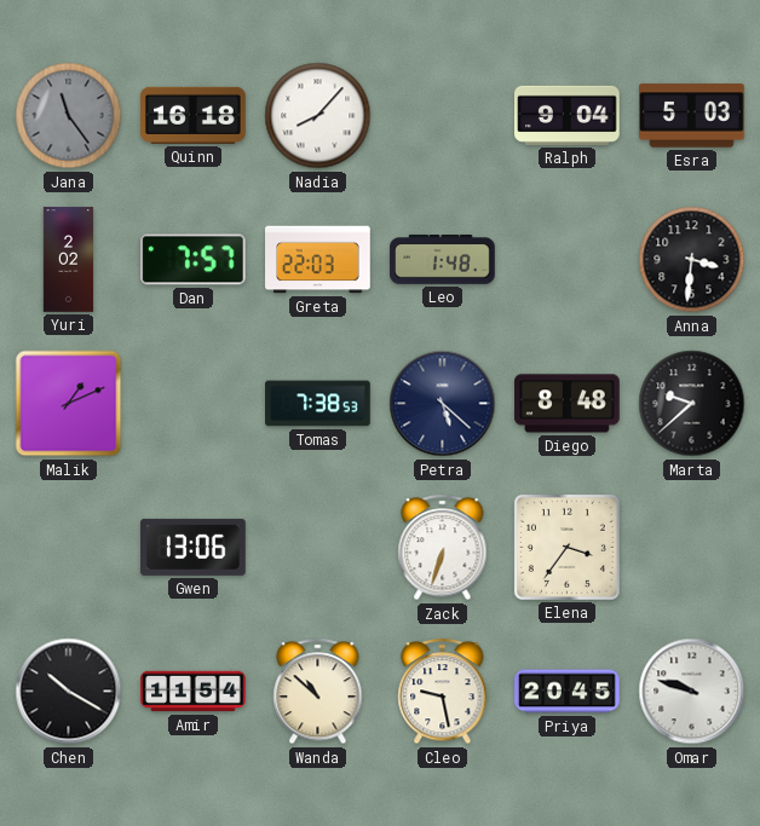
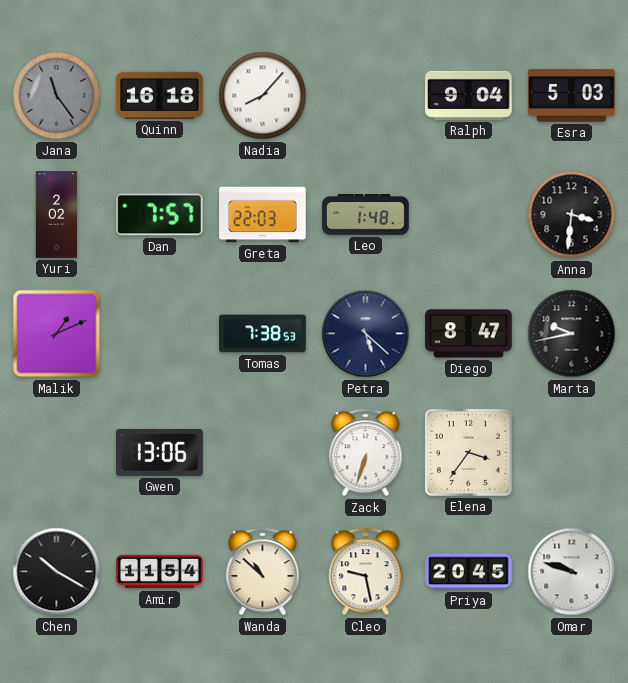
Diego: 8:48 -> 8:47
Marta: 9:38 -> 9:43
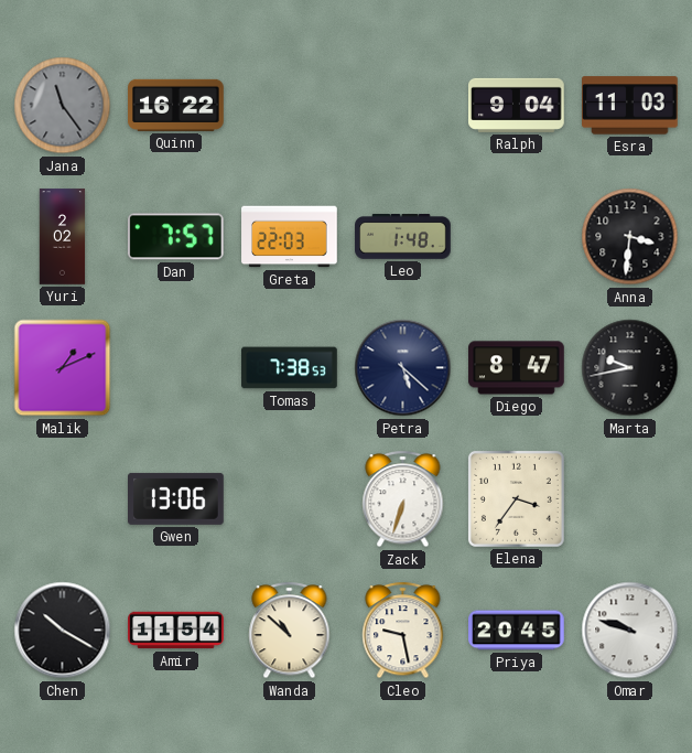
Quinn: 16:18 -> 16:22
Nadia: 8:07 -> none
Esra: 5:03 -> 11:03
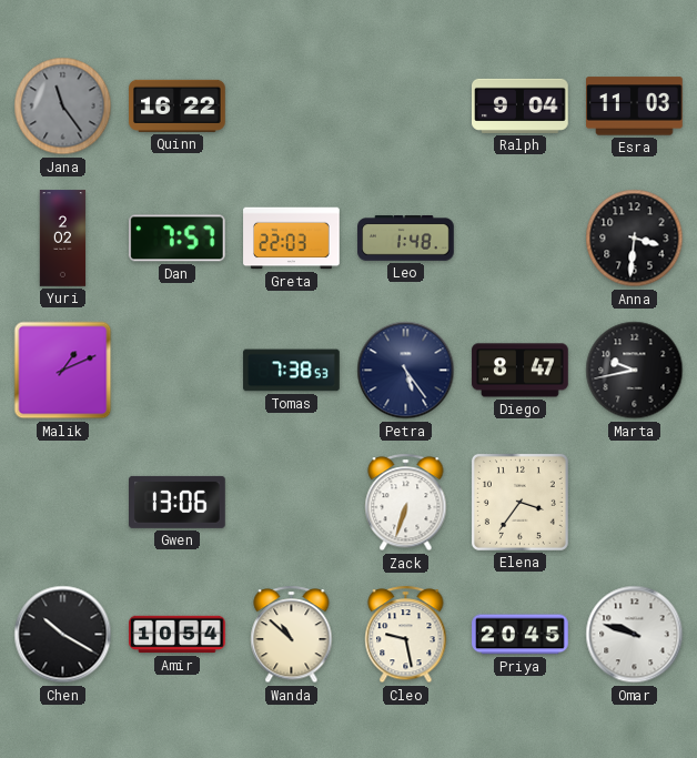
Petra: 5:22 -> 5:24
Amir: 11:54 -> 10:54
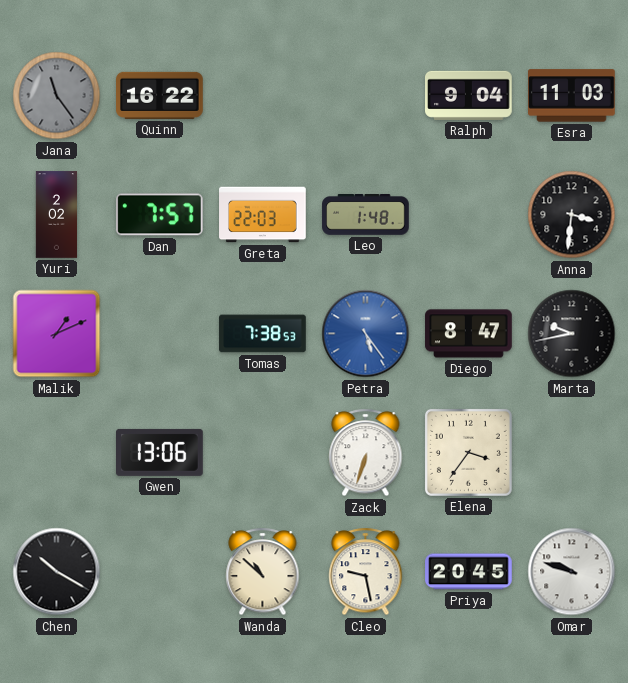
Petra dial: navy -> blue
Amir: 10:54 -> none
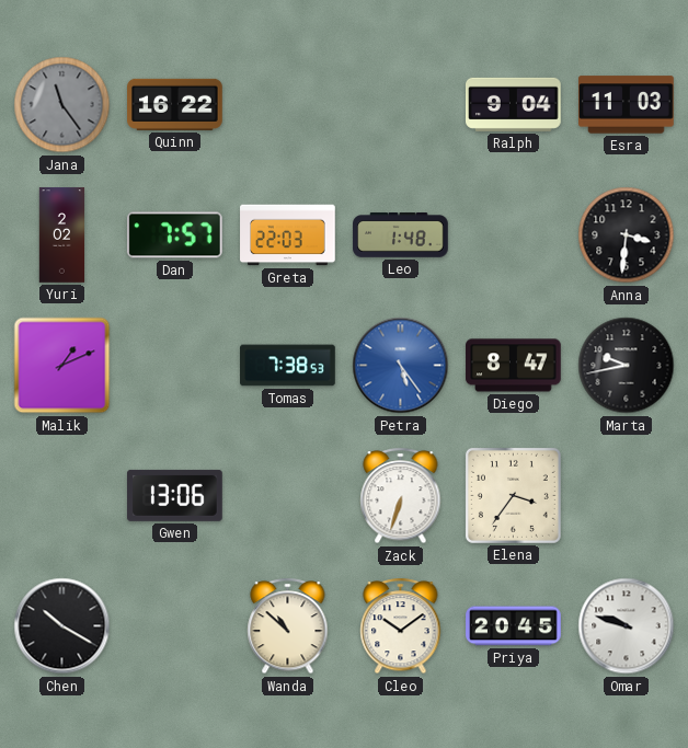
Cleo: 9:28 -> 10:09
